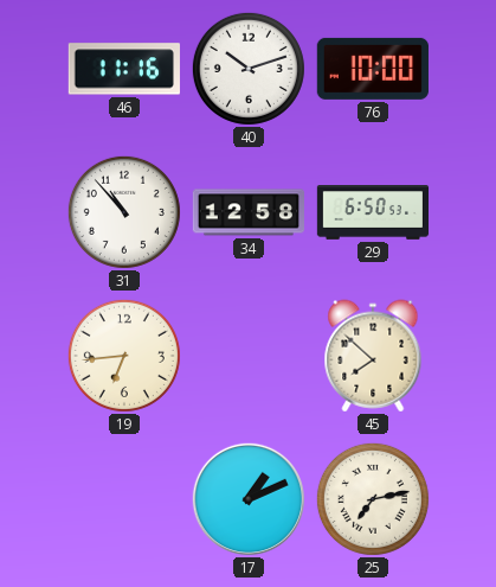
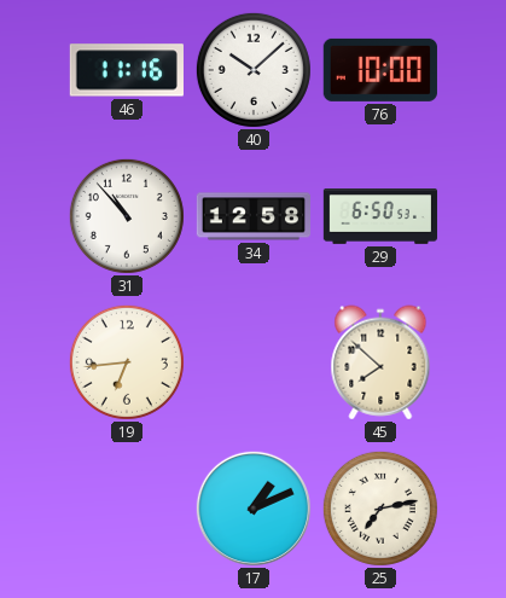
40: 10:12 -> 10:08
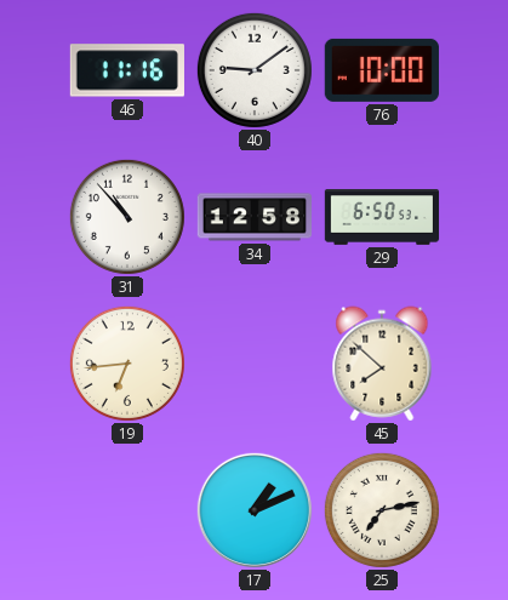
40: 10:08 -> 9:09
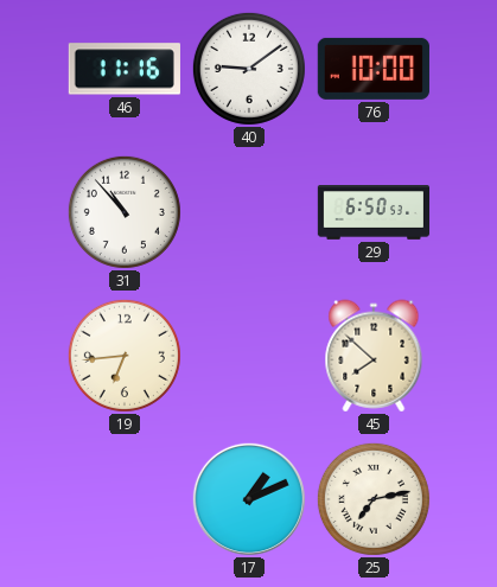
34: 12:58 -> none
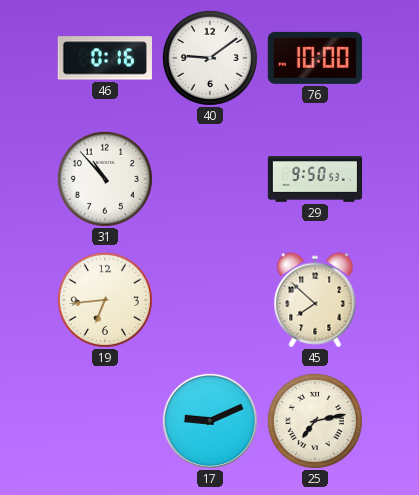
46: 11:16 -> 0:16
29: 6:50 -> 9:50
17: 1:11 -> 9:11
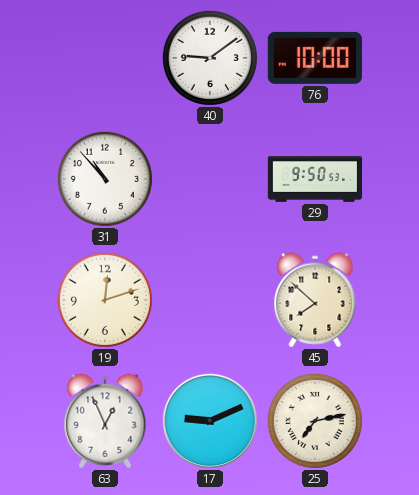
46: 0:16 -> none
19: 6:44 -> 12:12
63: none -> 12:56
